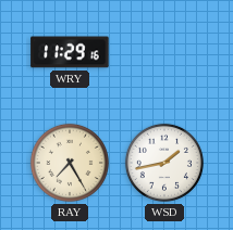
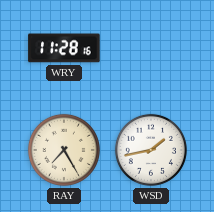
WRY: 11:29 -> 11:28
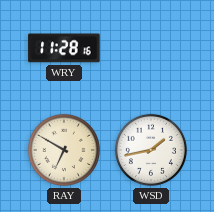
RAY: 7:25 -> 6:50
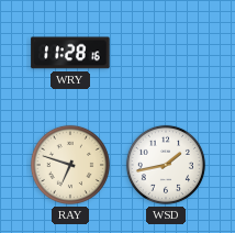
RAY: 6:50 -> 6:48
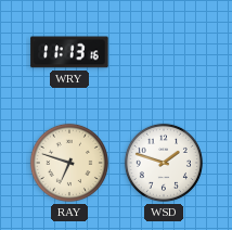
WRY: 11:28 -> 11:13
WSD: 1:43 -> 1:48
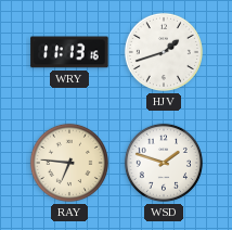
HJV: none -> 1:42
RAY: 6:48 -> 6:46
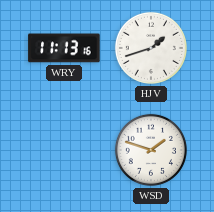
RAY: 6:46 -> none
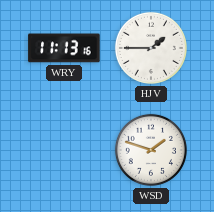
HJV: 1:42 -> 1:45
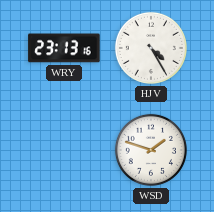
WRY: 11:13 -> 23:13
HJV: 1:45 -> 4:25
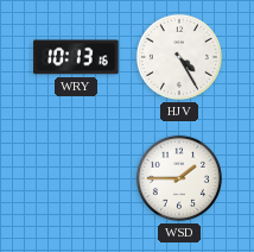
WRY: 23:13 -> 10:13
WSD: 1:48 -> 1:45
